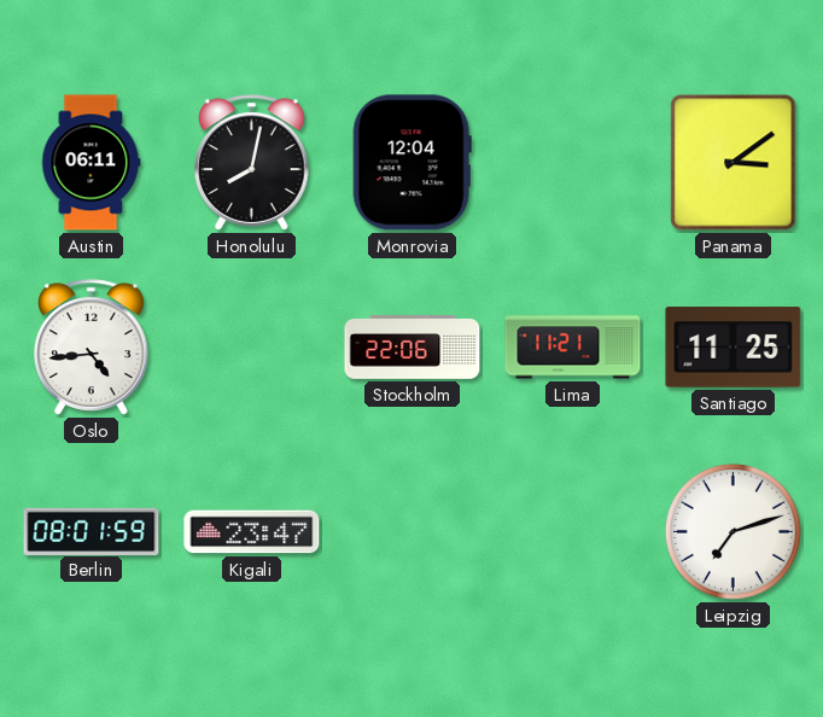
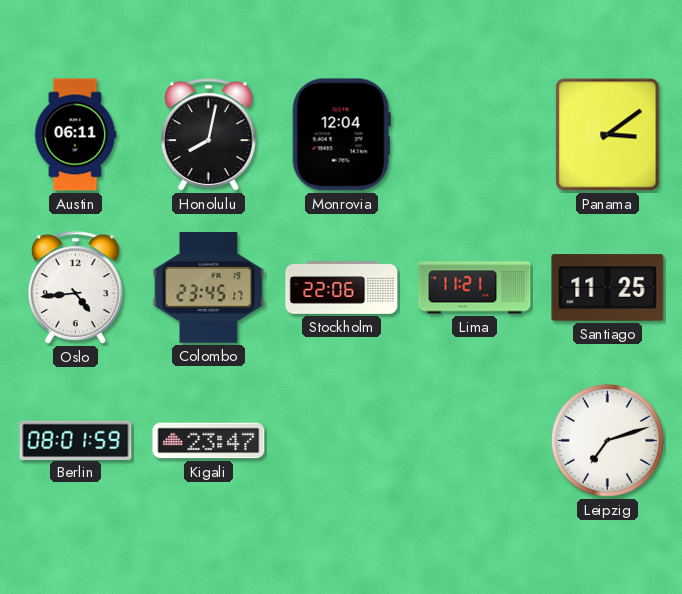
Colombo: none -> 23:45
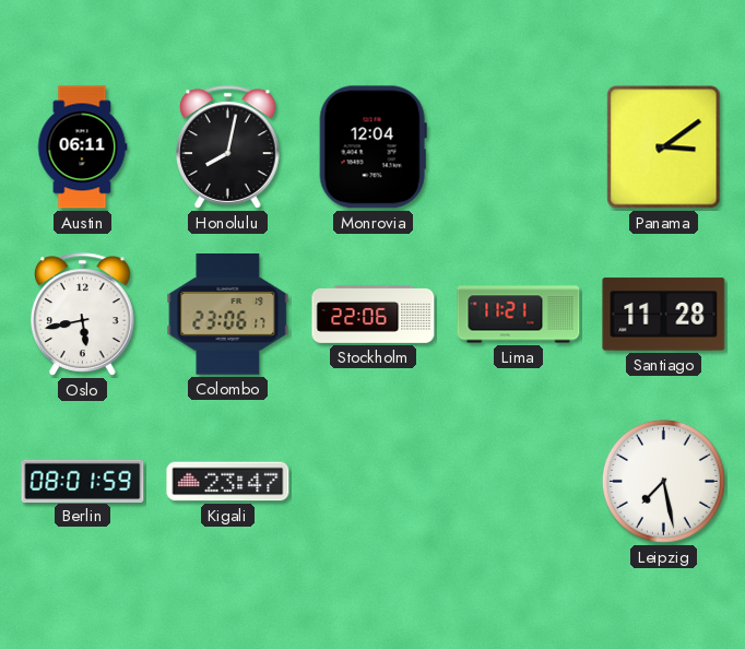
Oslo: 4:44 -> 5:43
Colombo: 23:45 -> 23:06
Santiago: 11:25 -> 11:28
Leipzig: 7:12 -> 7:28
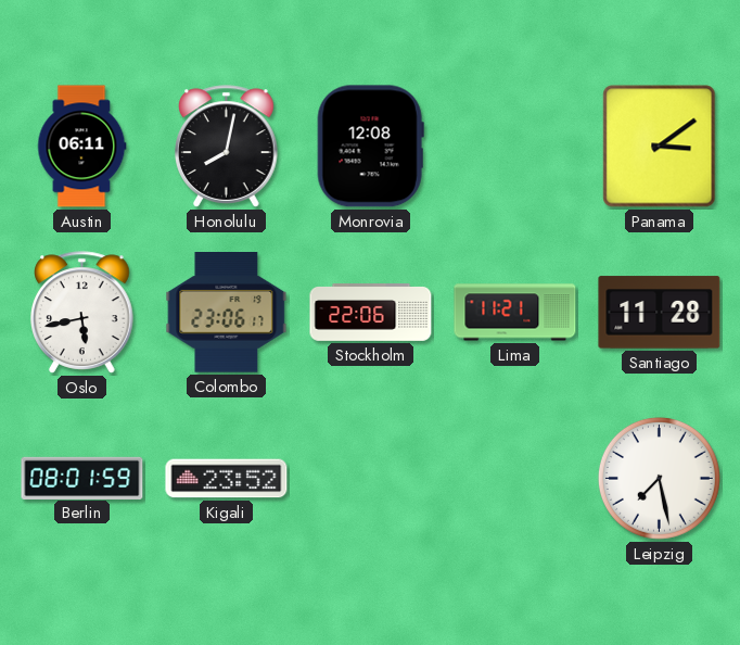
Monrovia: 12:04 -> 12:08
Kigali: 23:47 -> 23:52
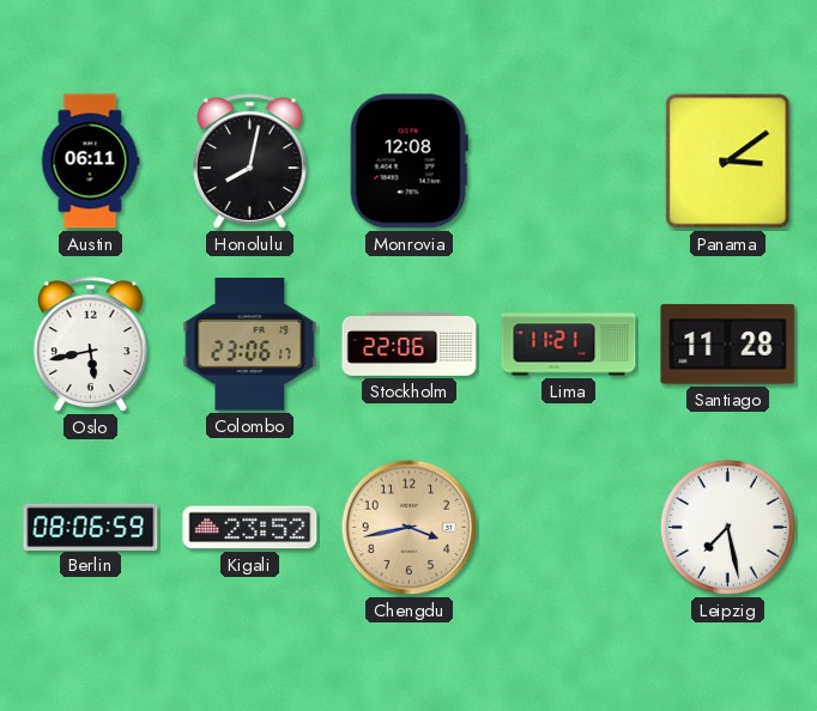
Berlin: 08:01 -> 08:06
Chengdu: none -> 3:43
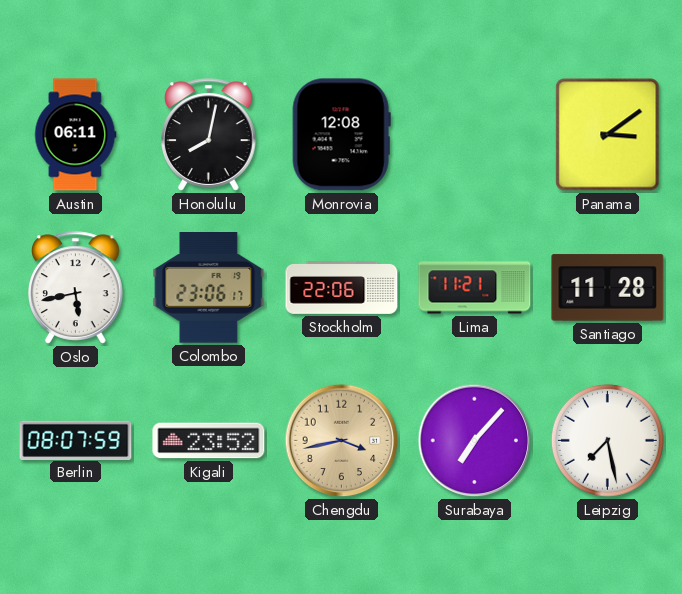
Berlin: 08:06 -> 08:07
Surabaya: none -> 7:07
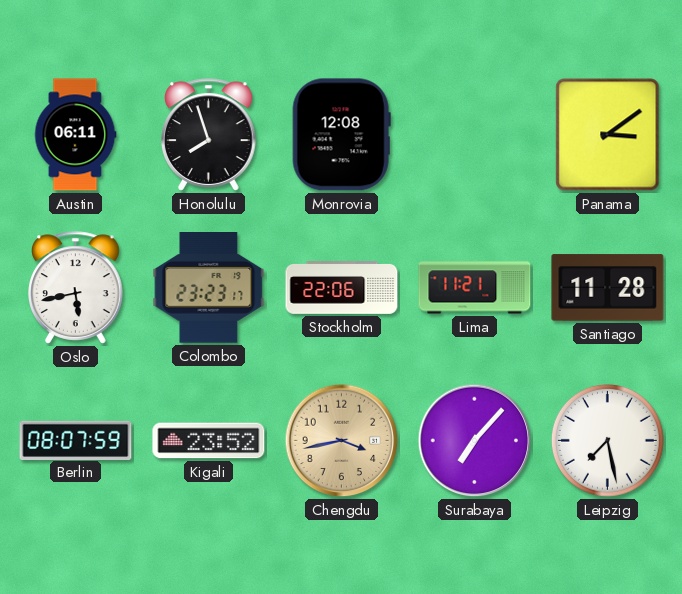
Honolulu: 8:02 -> 7:57
Colombo: 23:06 -> 23:23
